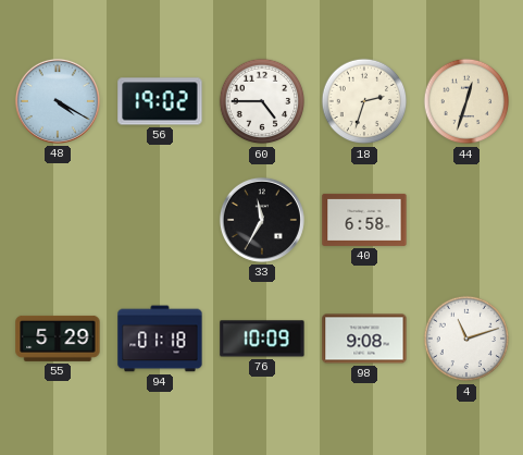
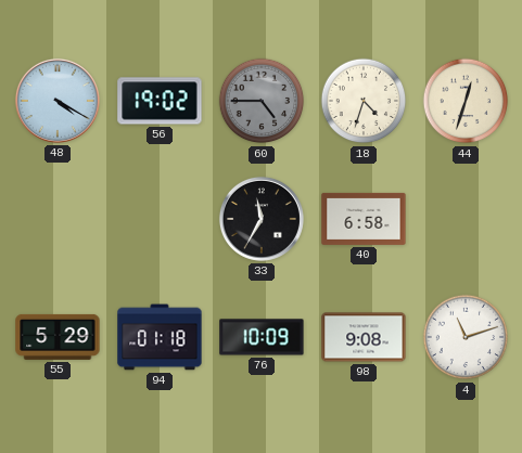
60 dial: white -> grey
18: 2:33 -> 4:33
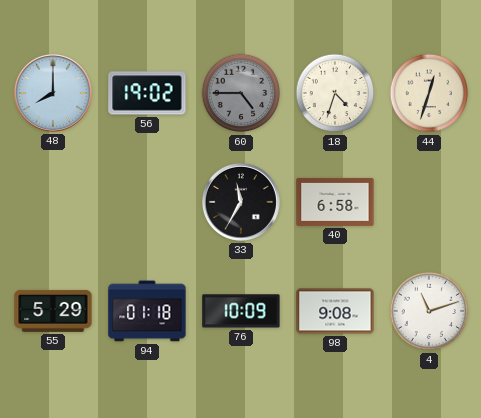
48: 4:20 -> 8:00
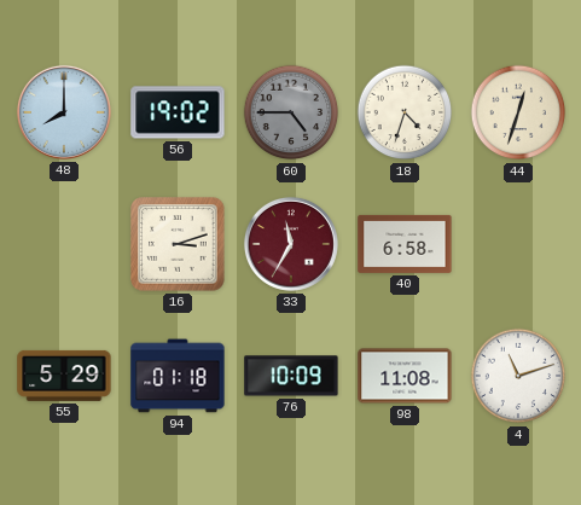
16: none -> 3:12
33 dial: black -> burgundy
98: 9:08 -> 11:08
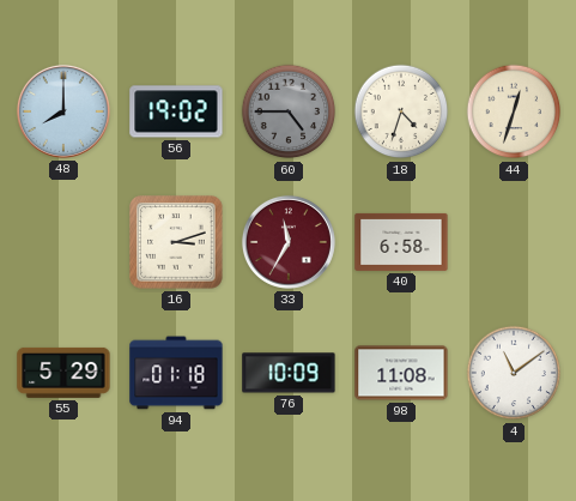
4: 11:12 -> 11:09
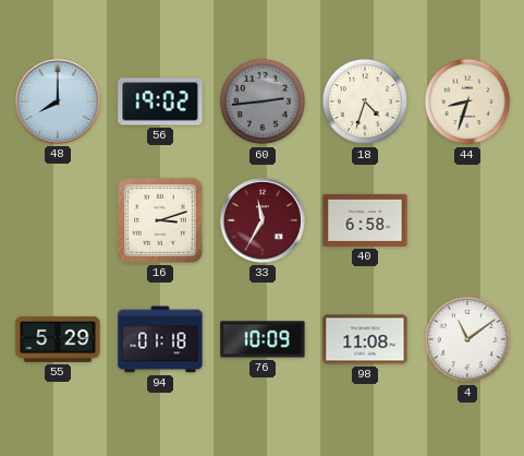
60: 4:45 -> 2:44
44: 12:33 -> 8:33
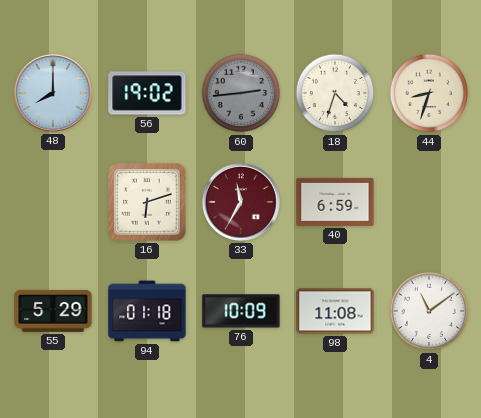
16: 3:12 -> 6:12
40: 6:58 -> 6:59
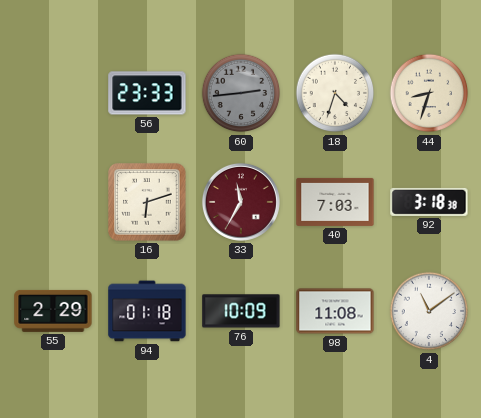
48: 8:00 -> none
56: 19:02 -> 23:33
40: 6:59 -> 7:03
92: none -> 3:18
55: 5:29 -> 2:29
